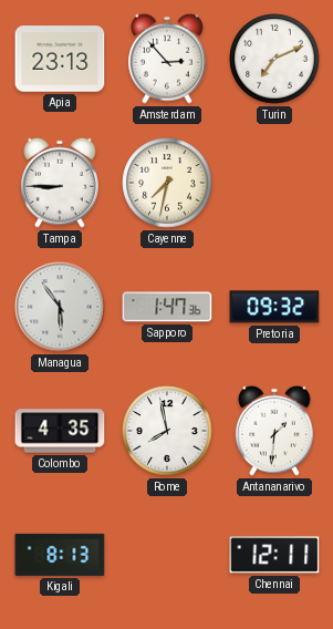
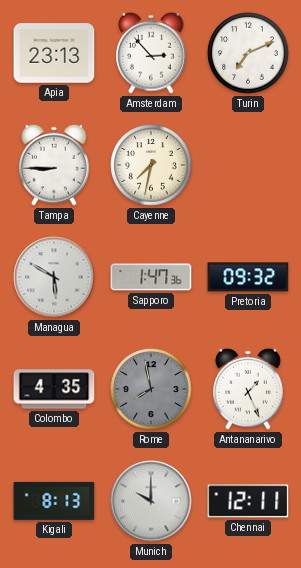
Managua: 5:54 -> 5:50
Rome dial: white -> grey
Antananarivo: 1:31 -> 1:26
Munich: none -> 10:00
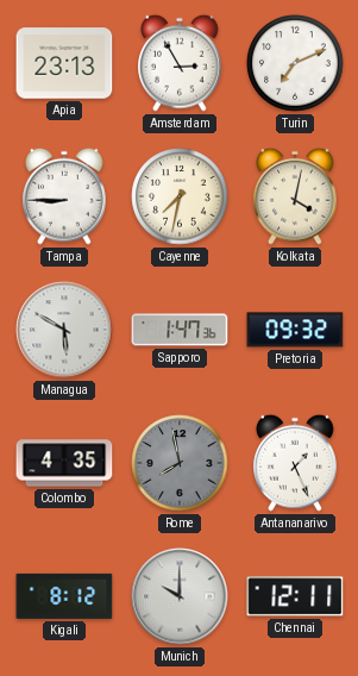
Amsterdam: 2:53 -> 2:55
Kolkata: none -> 4:02
Kigali: 8:13 -> 8:12
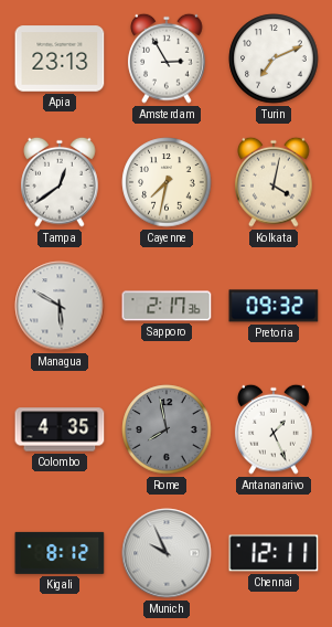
Tampa: 8:45 -> 12:39
Sapporo: 1:47 -> 2:17
Munich: 10:00 -> 9:56
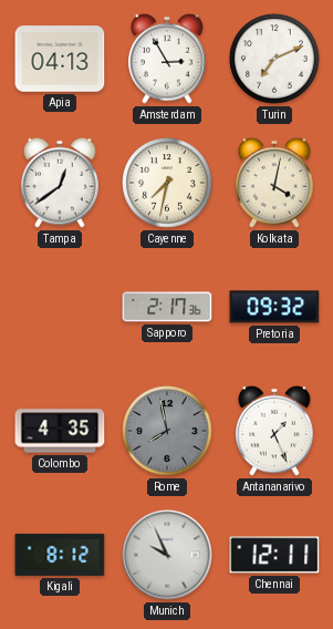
Apia: 23:13 -> 04:13
Managua: 5:50 -> none
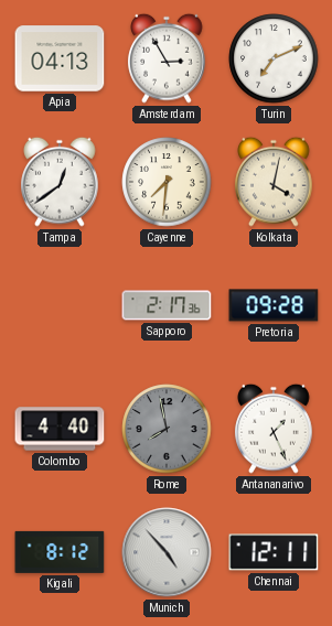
Cayenne: 7:32 -> 7:31
Pretoria: 09:32 -> 09:28
Colombo: 4:35 -> 4:40
Munich: 9:56 -> 4:53
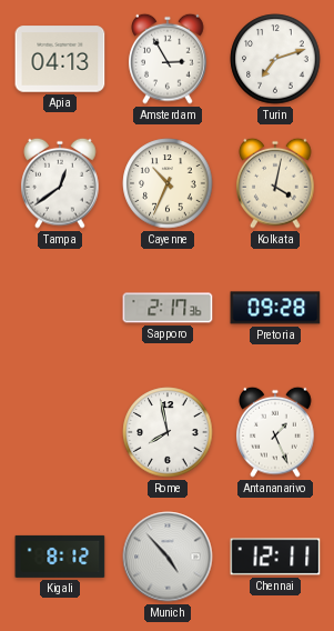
Turin: 7:11 -> 7:12
Cayenne: 7:31 -> 10:34
Colombo: 4:40 -> none
Rome dial: grey -> white
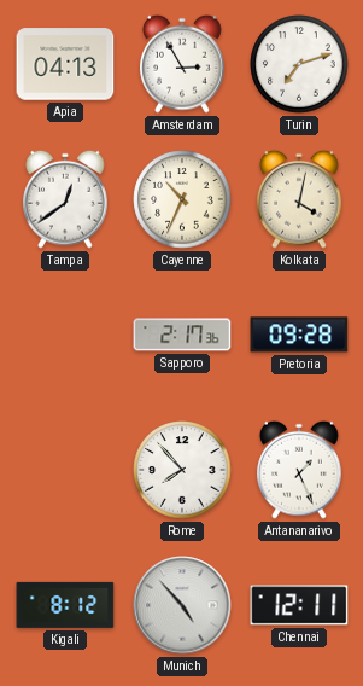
Rome: 7:58 -> 7:53
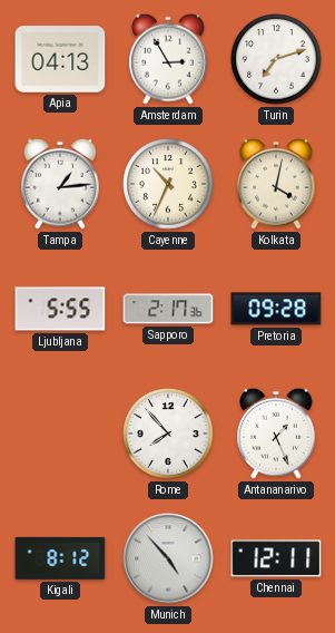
Tampa: 12:39 -> 1:14
Ljubljana: none -> 5:55
